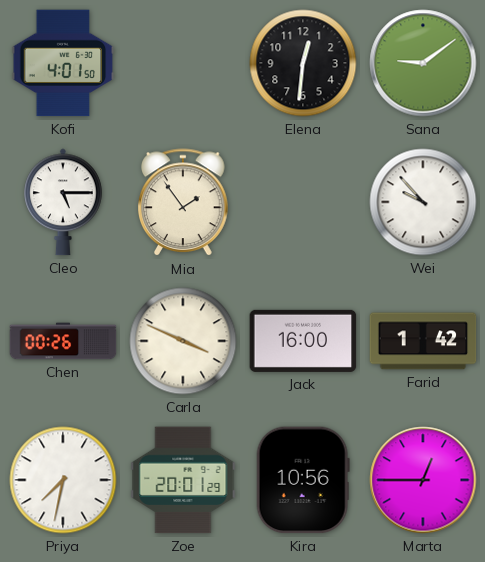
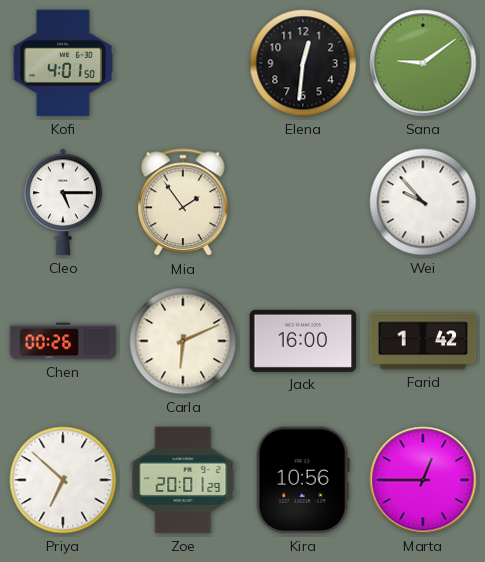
Carla: 3:49 -> 6:11
Priya: 7:32 -> 6:52
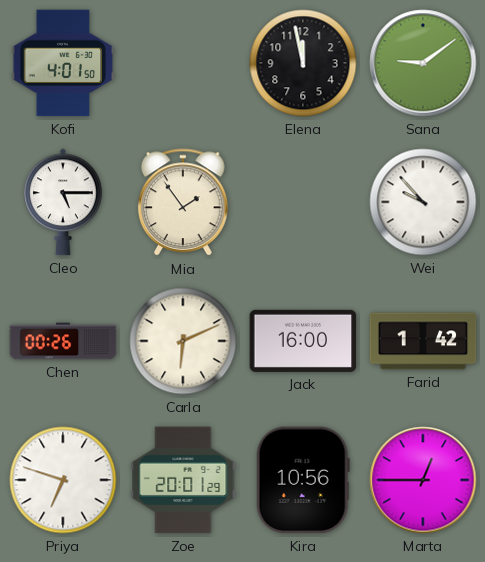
Elena: 12:31 -> 11:58
Priya: 6:52 -> 6:48
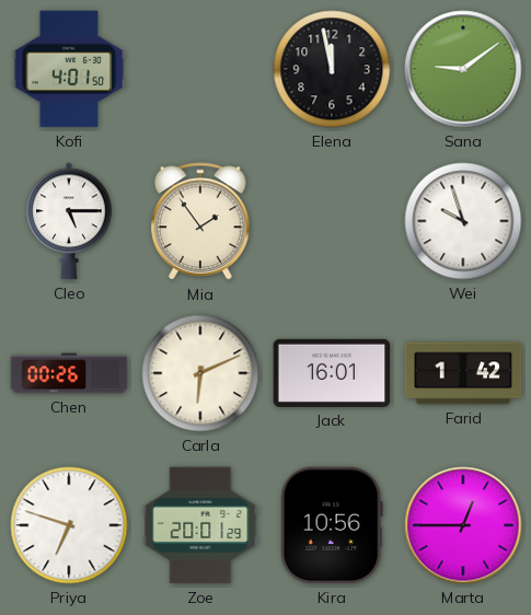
Wei: 9:53 -> 9:57
Jack: 16:00 -> 16:01
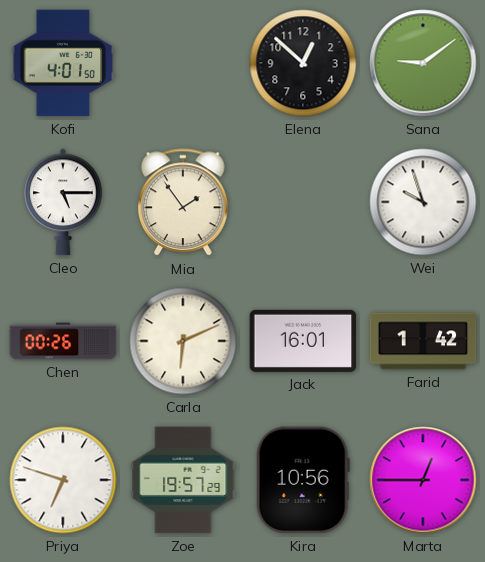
Elena: 11:58 -> 12:52
Zoe: 20:01 -> 19:57
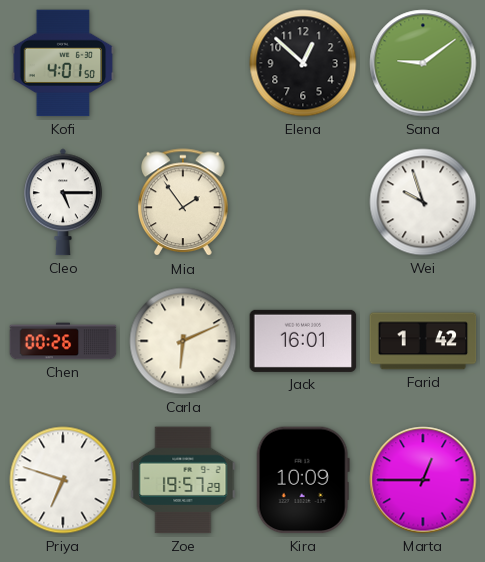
Kira: 10:56 -> 10:09
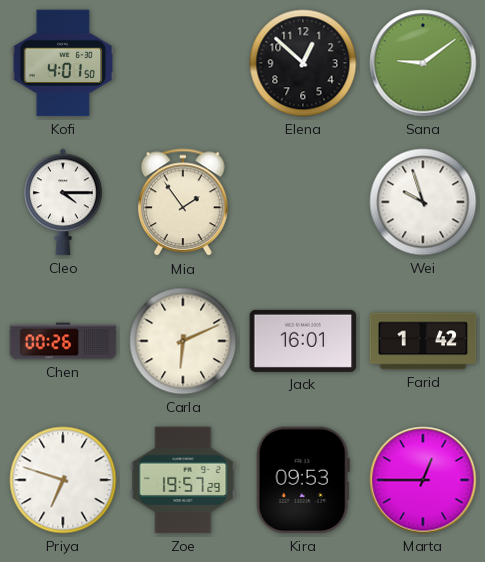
Cleo: 5:15 -> 4:15
Kira: 10:09 -> 09:53
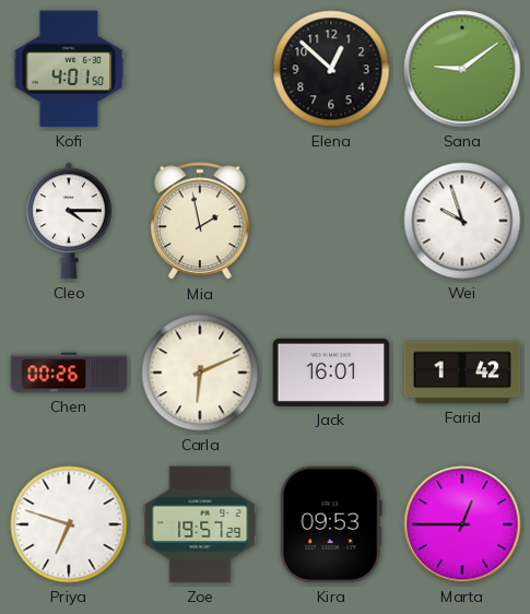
Mia: 1:54 -> 1:58
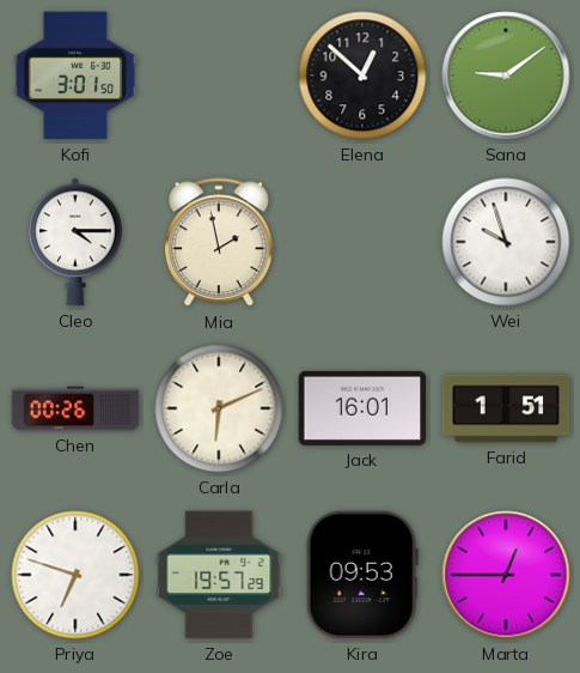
Kofi: 4:01 -> 3:01
Farid: 1:42 -> 1:51
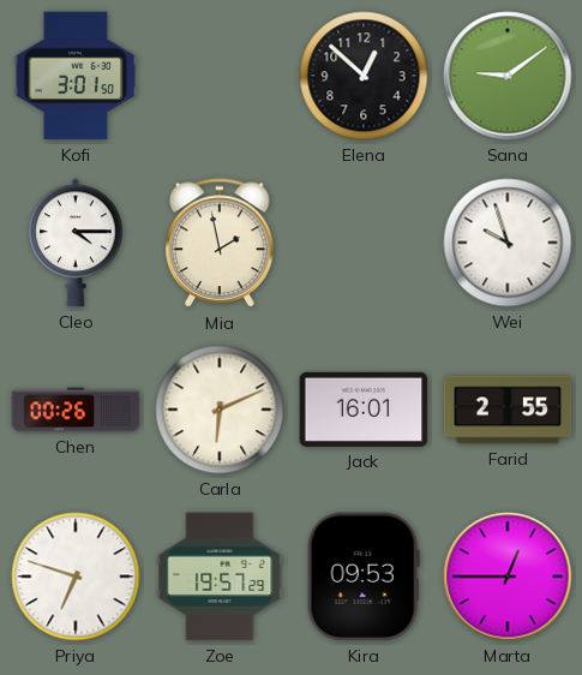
Farid: 1:51 -> 2:55
